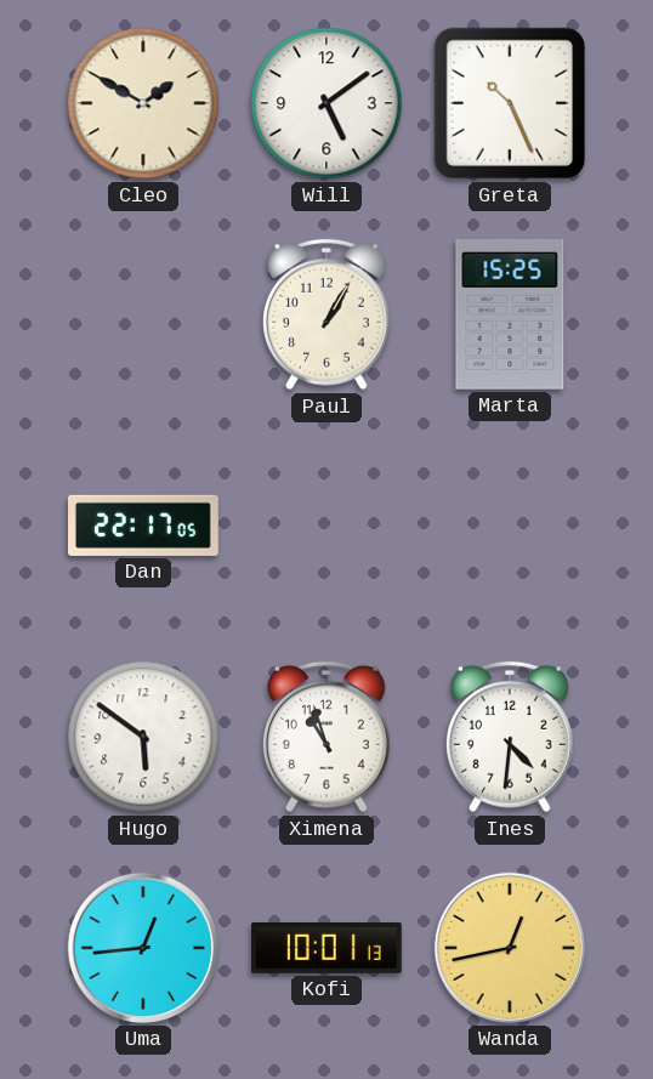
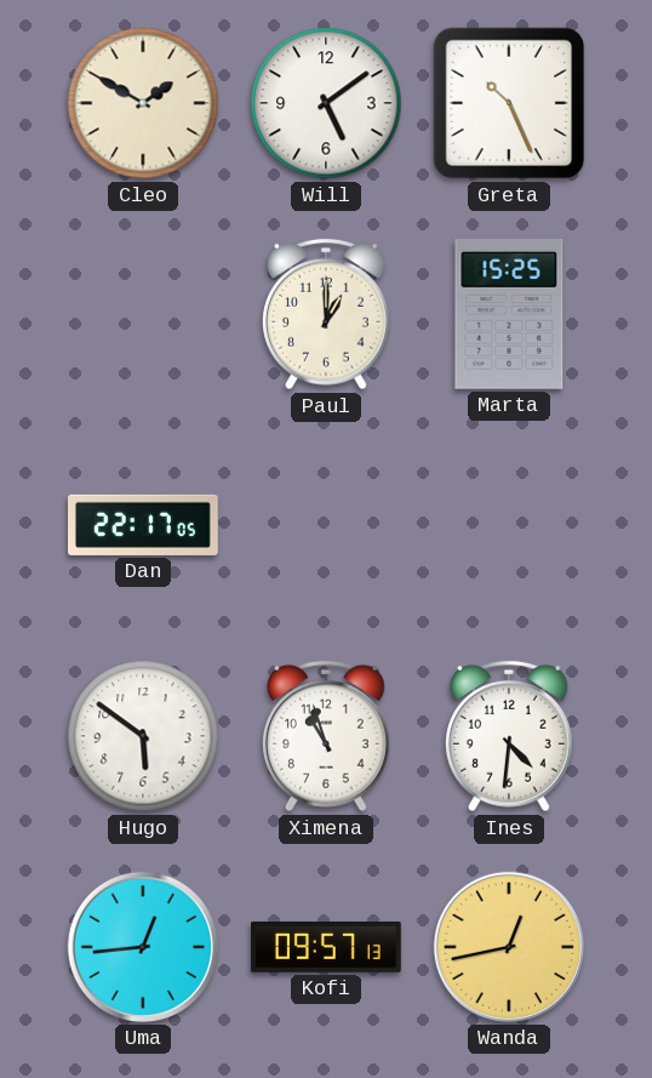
Paul: 1:05 -> 1:00
Kofi: 10:01 -> 09:57
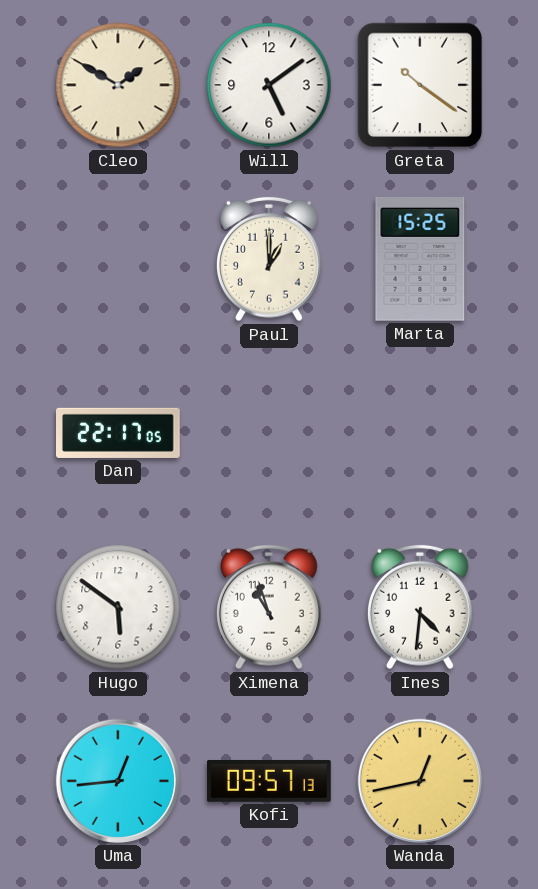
Greta: 10:26 -> 10:21
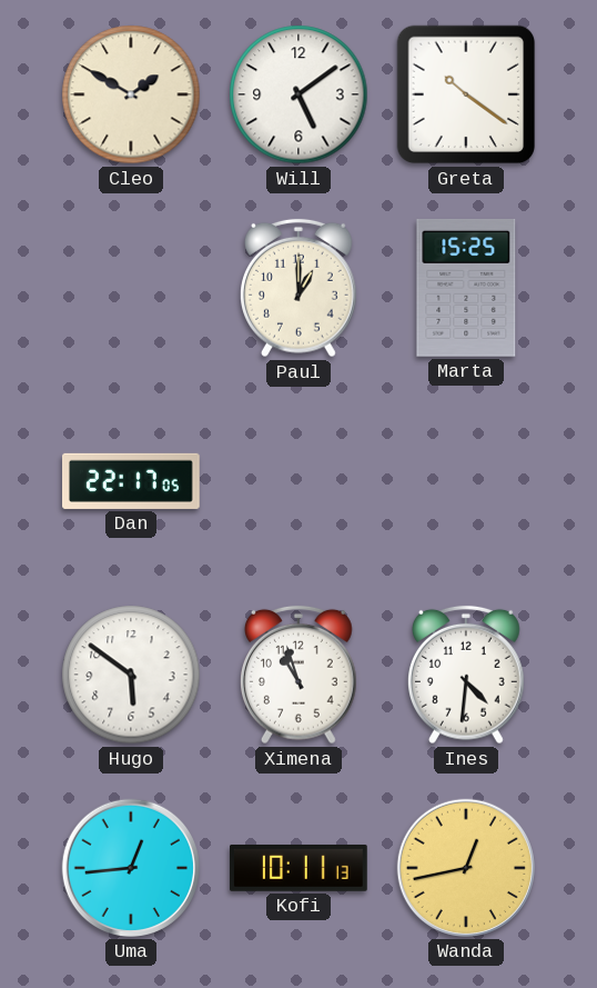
Kofi: 09:57 -> 10:11
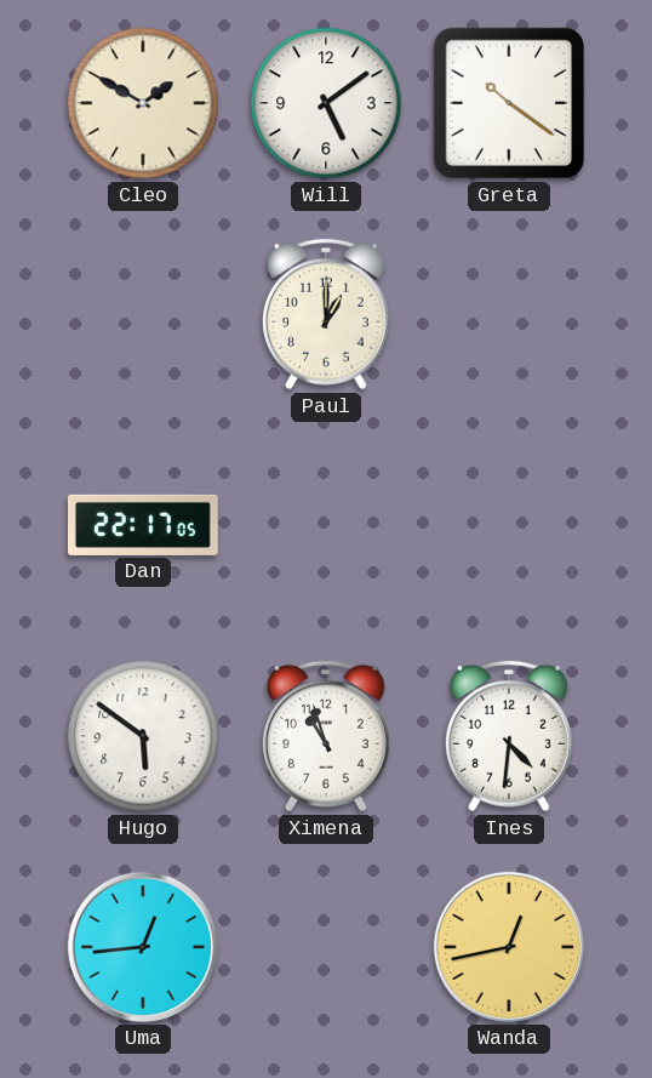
Marta: 15:25 -> none
Kofi: 10:11 -> none
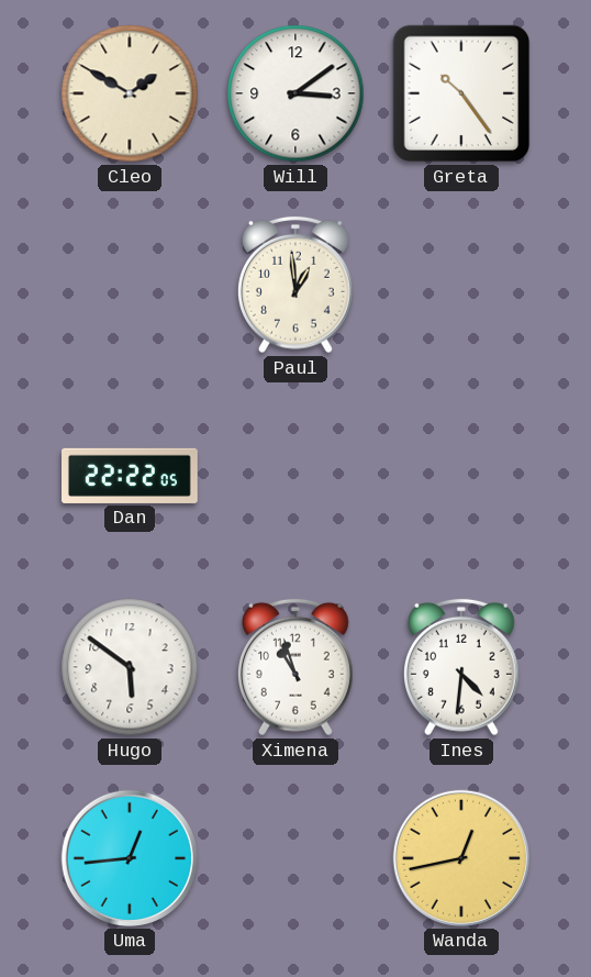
Will: 5:09 -> 3:09
Greta: 10:21 -> 10:24
Paul: 1:00 -> 12:59
Dan: 22:17 -> 22:22
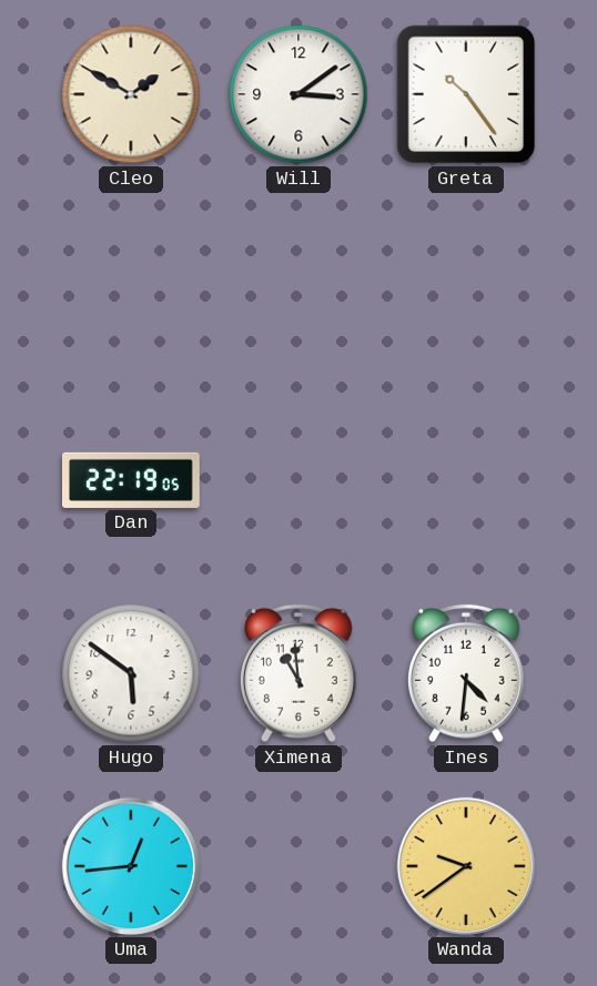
Paul: 12:59 -> none
Dan: 22:22 -> 22:19
Ximena: 10:57 -> 10:59
Wanda: 12:43 -> 9:39
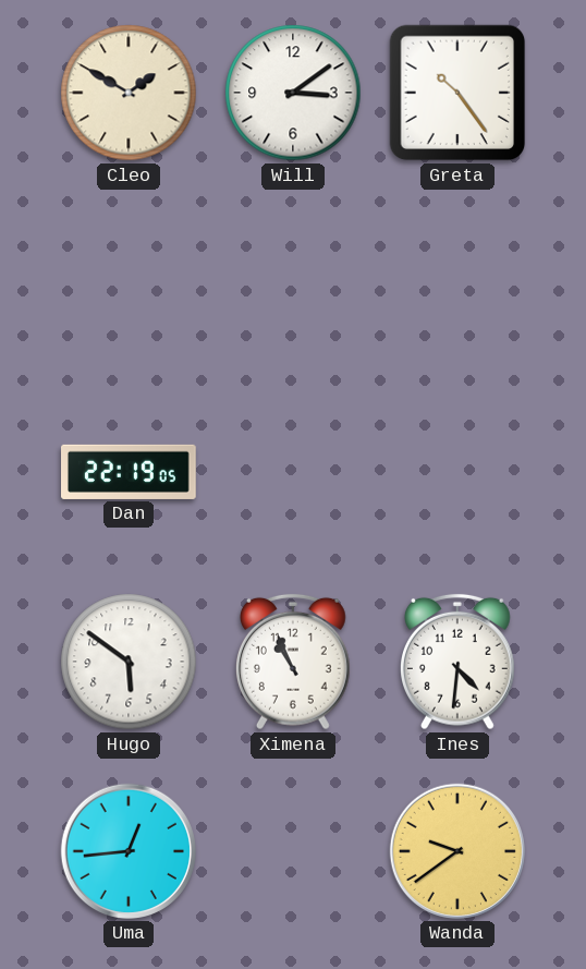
Ximena: 10:59 -> 10:56
